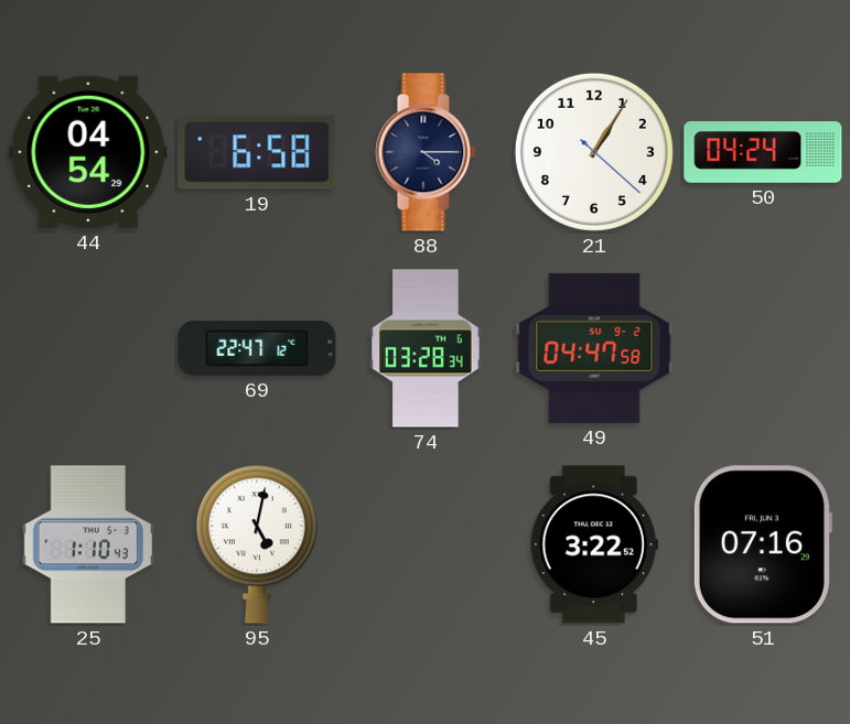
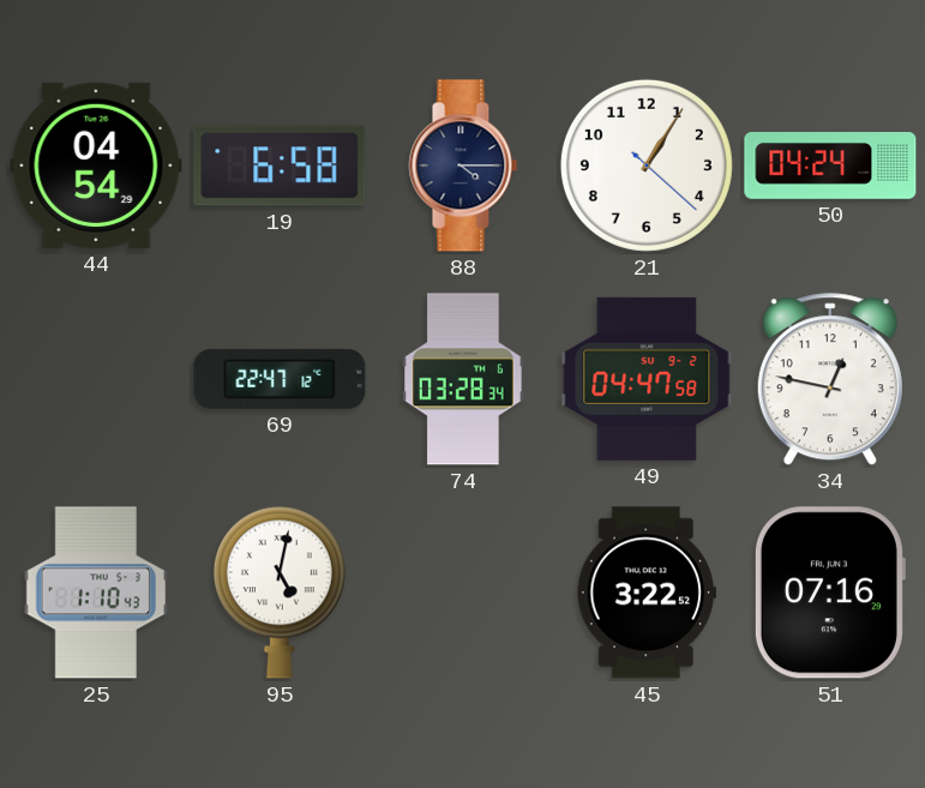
34: none -> 12:47
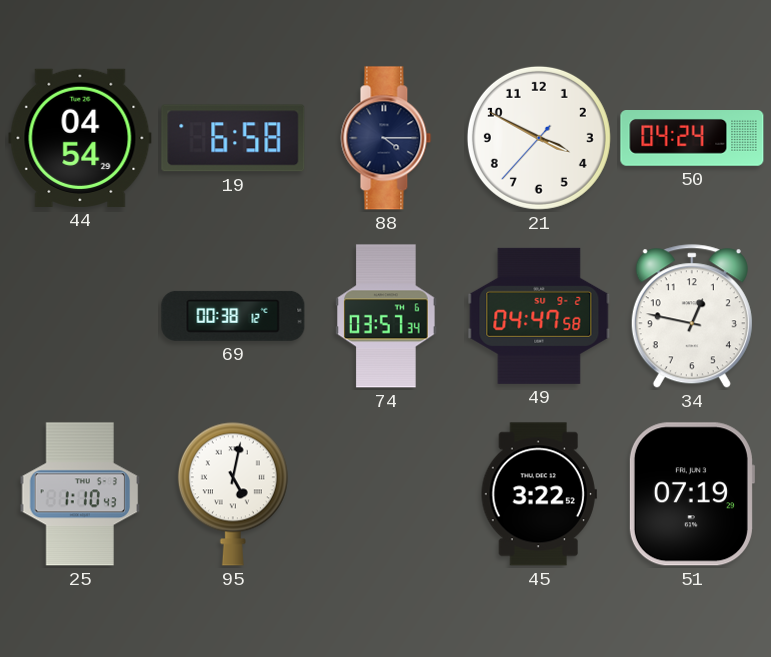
21: 1:05 -> 3:49
69: 22:47 -> 00:38
74: 03:28 -> 03:57
51: 07:16 -> 07:19
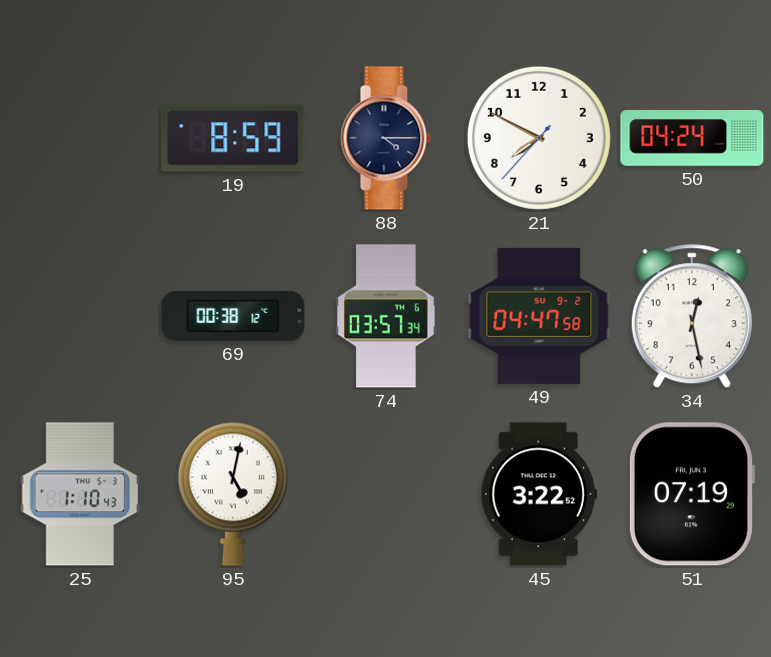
44: 04:54 -> none
19: 6:58 -> 8:59
21: 3:49 -> 7:49
34: 12:47 -> 12:28
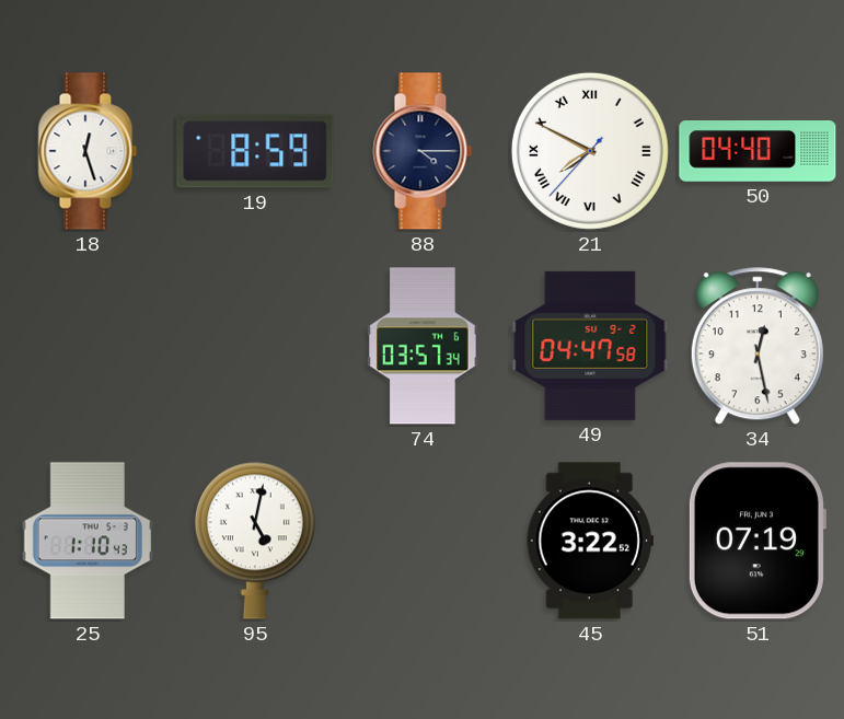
18: none -> 12:27
21 numerals: Arabic -> Roman
50: 04:24 -> 04:40
69: 00:38 -> none
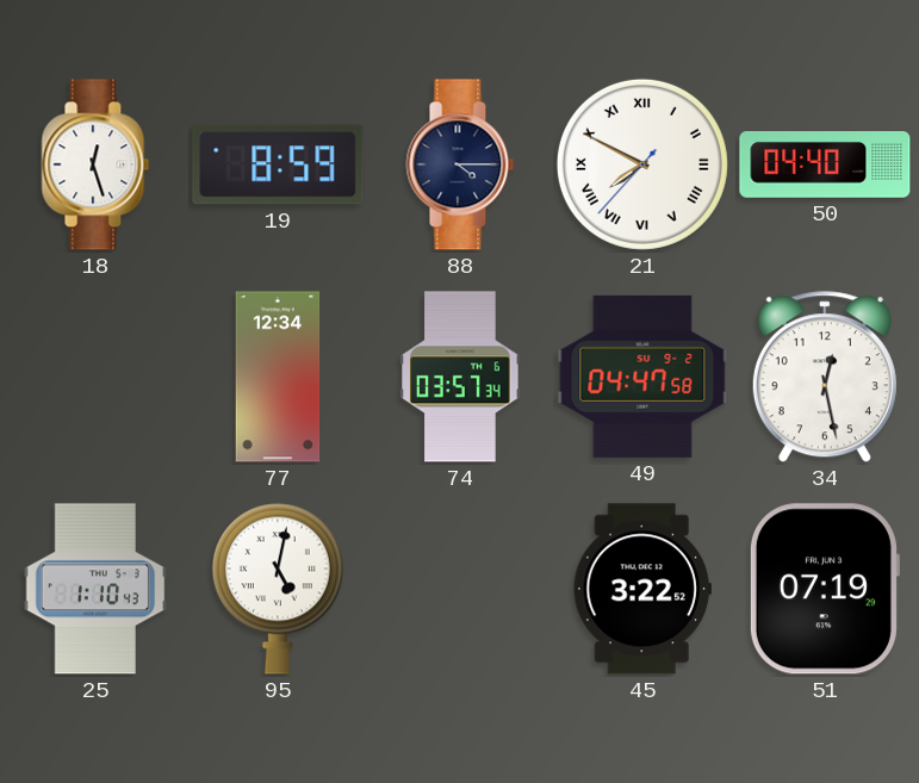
77: none -> 12:34
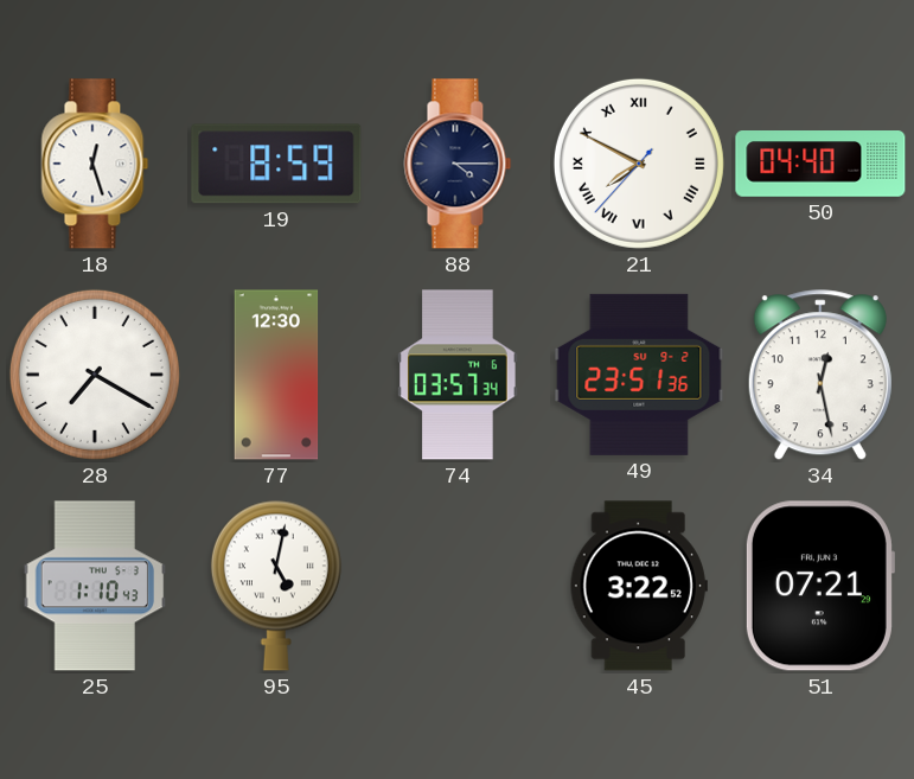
28: none -> 7:20
77: 12:34 -> 12:30
49: 04:47 -> 23:51
51: 07:19 -> 07:21
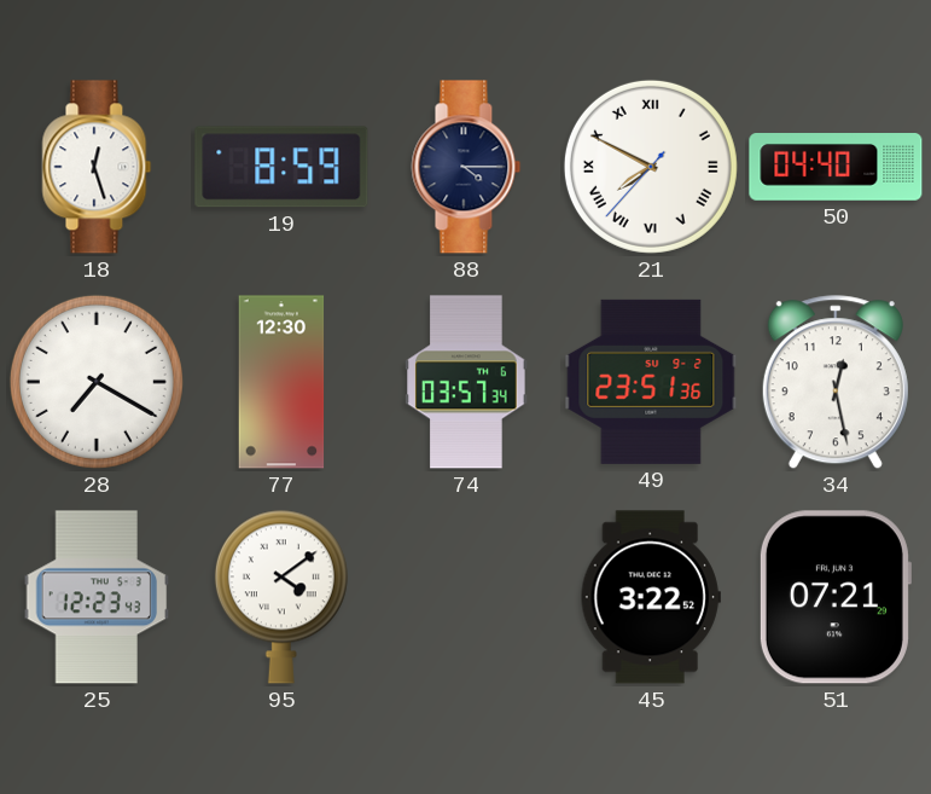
25: 1:10 -> 12:23
95: 5:02 -> 4:09
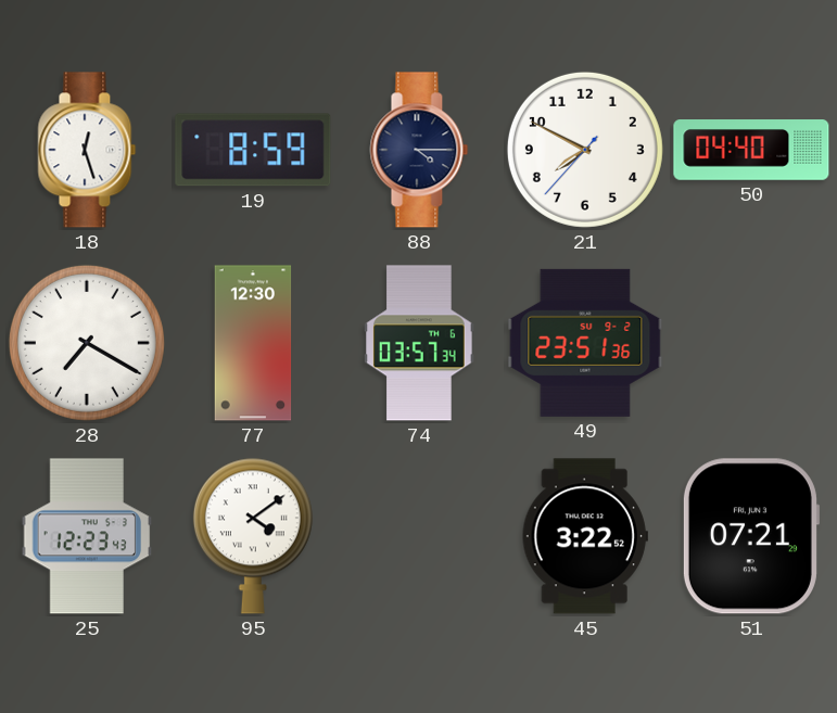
21 numerals: Roman -> Arabic
34: 12:28 -> none
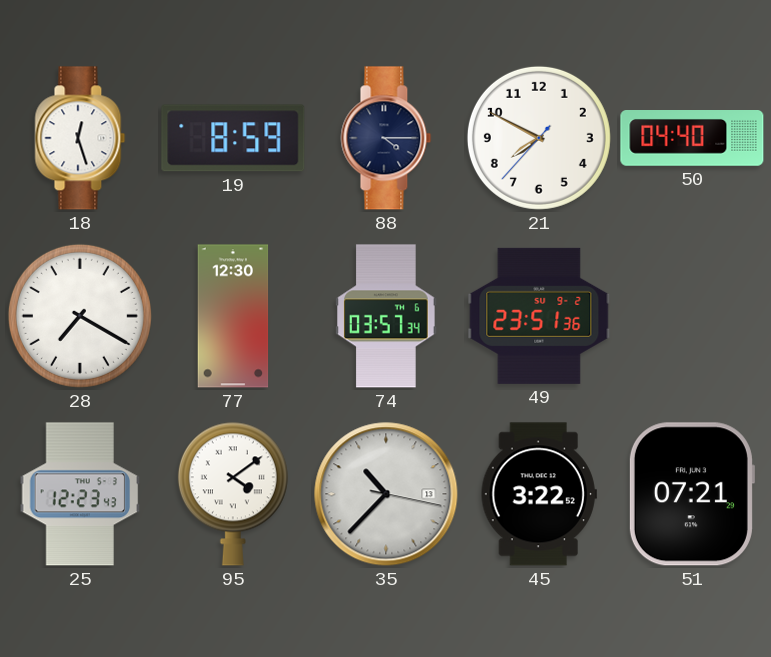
35: none -> 10:37
